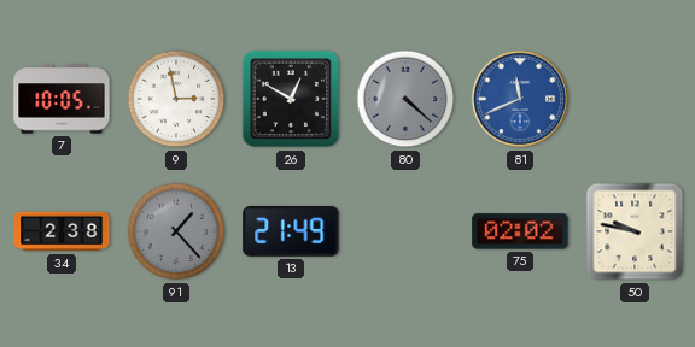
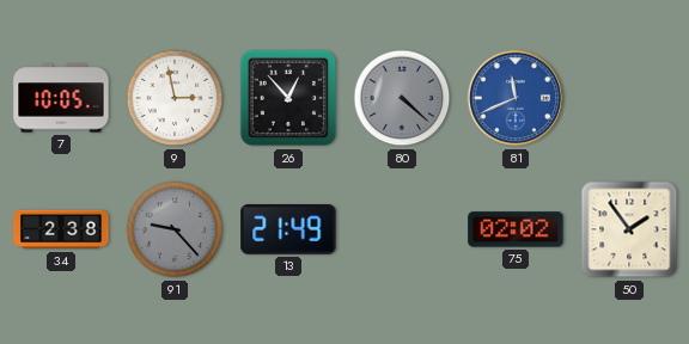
26: 12:50 -> 12:53
91: 1:23 -> 9:23
50: 9:47 -> 1:54
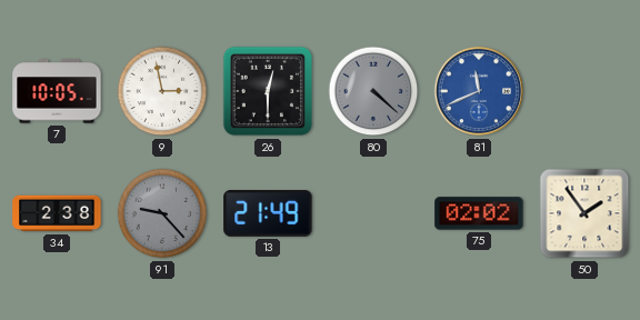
26: 12:53 -> 12:30
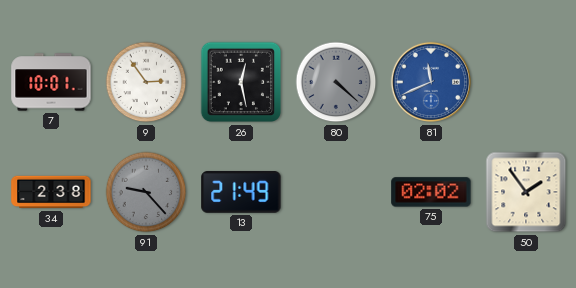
7: 10:05 -> 10:01
9: 2:58 -> 2:54
26: 12:30 -> 12:28
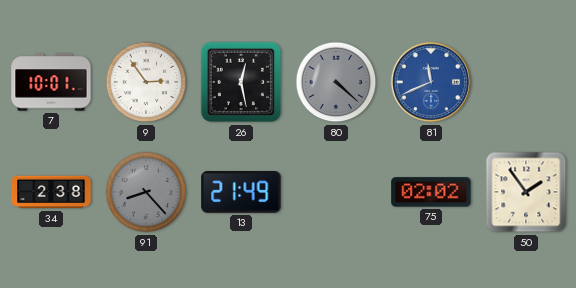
91: 9:23 -> 8:23
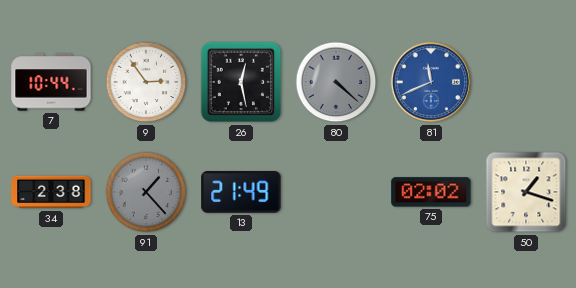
7: 10:01 -> 10:44
91: 8:23 -> 1:23
50: 1:54 -> 1:18
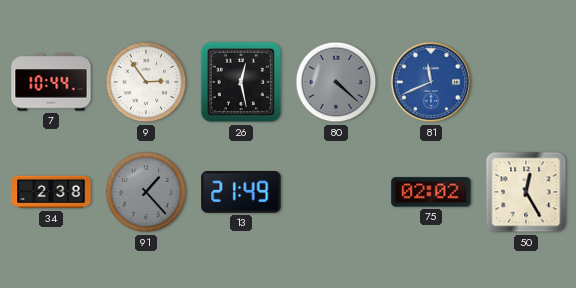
50: 1:18 -> 12:25
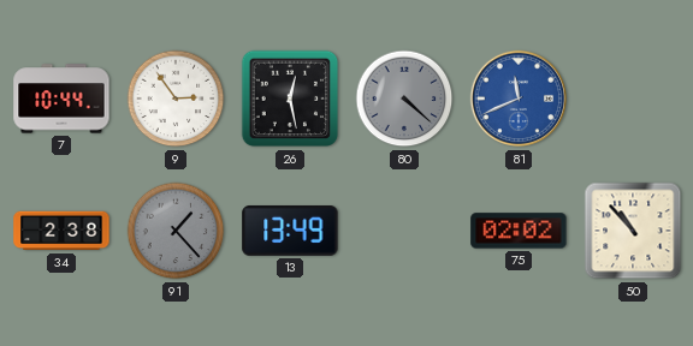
13: 21:49 -> 13:49
50: 12:25 -> 10:53
